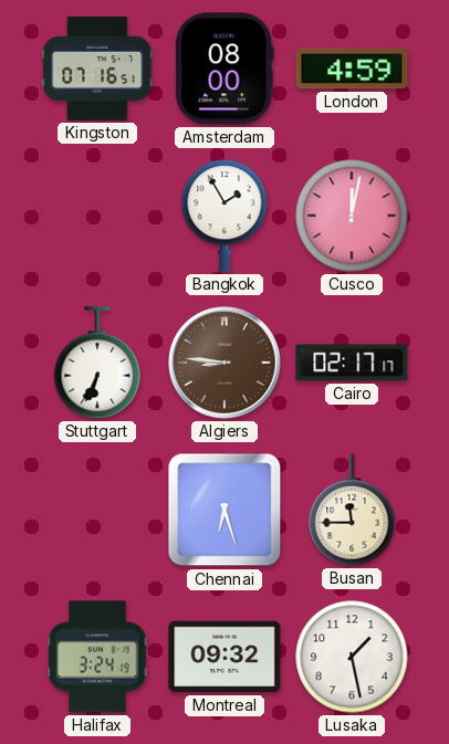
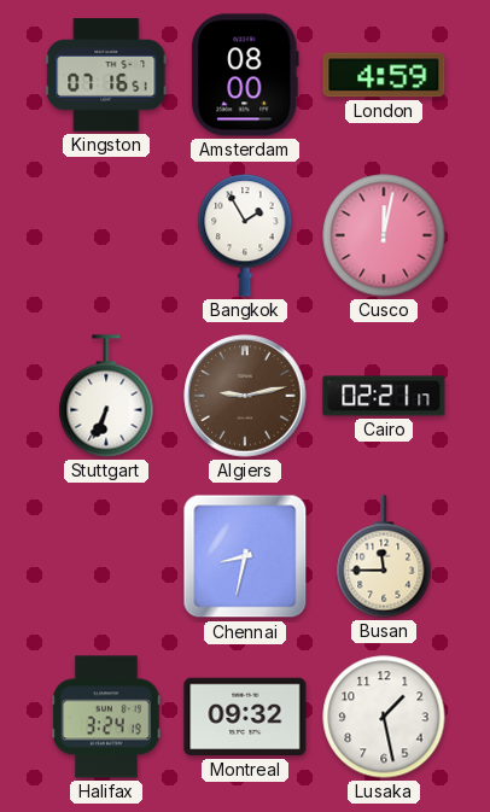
Algiers: 8:46 -> 9:13
Cairo: 02:17 -> 02:21
Chennai: 6:27 -> 8:32
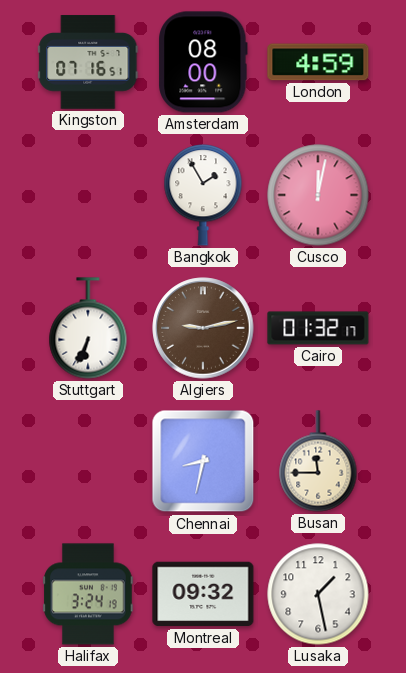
Cairo: 02:21 -> 01:32
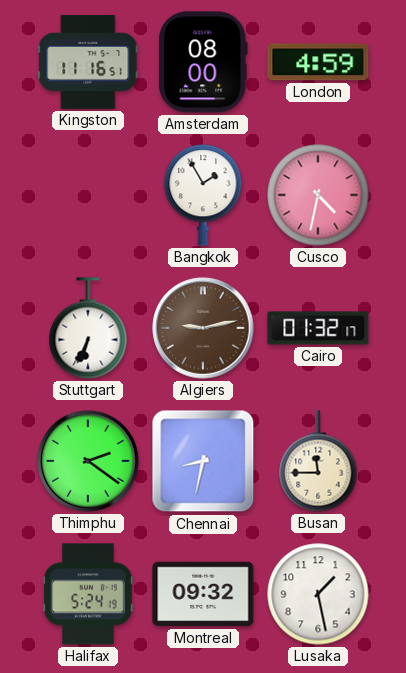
Kingston: 07:16 -> 11:16
Cusco: 12:02 -> 4:32
Thimphu: none -> 2:21
Halifax: 3:24 -> 5:24
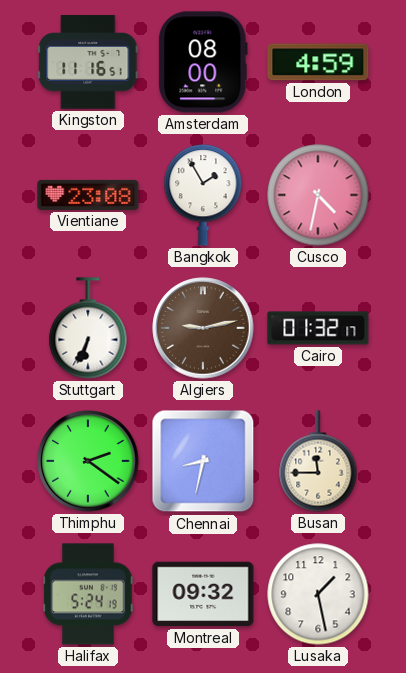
Vientiane: none -> 23:08
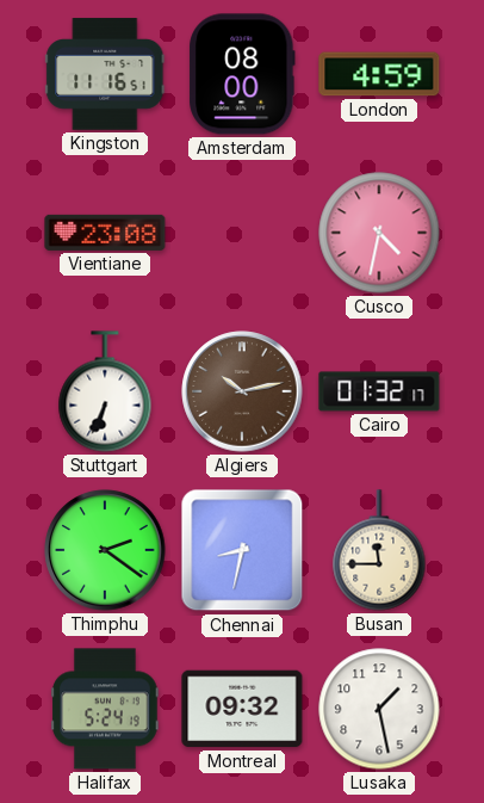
Bangkok: 1:55 -> none
Algiers: 9:13 -> 10:13
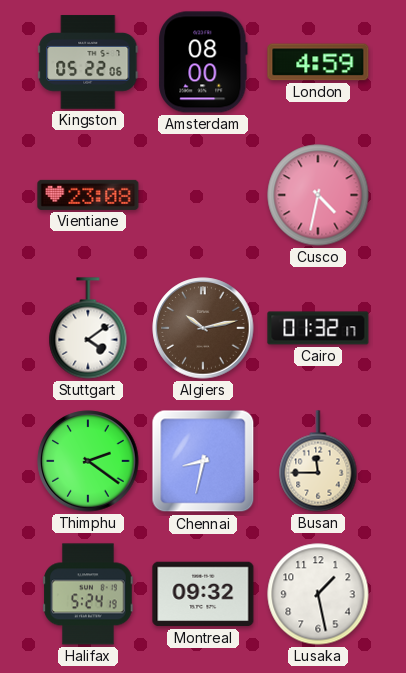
Kingston: 11:16 -> 05:22
Stuttgart: 6:34 -> 4:09
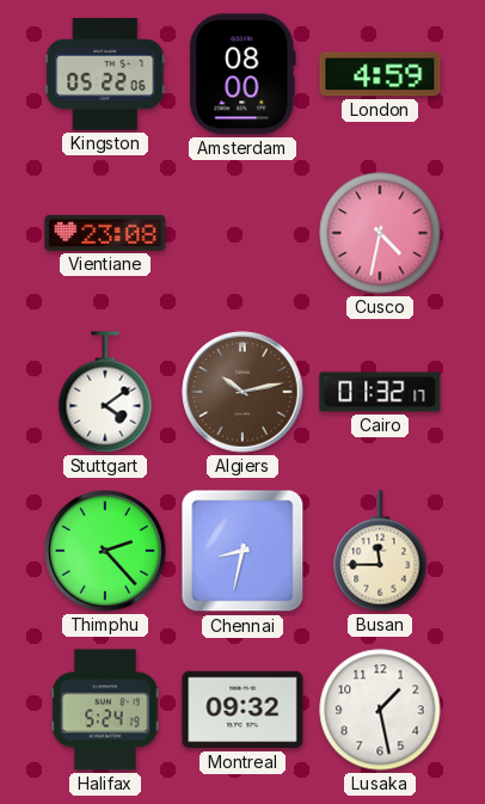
Thimphu: 2:21 -> 2:23
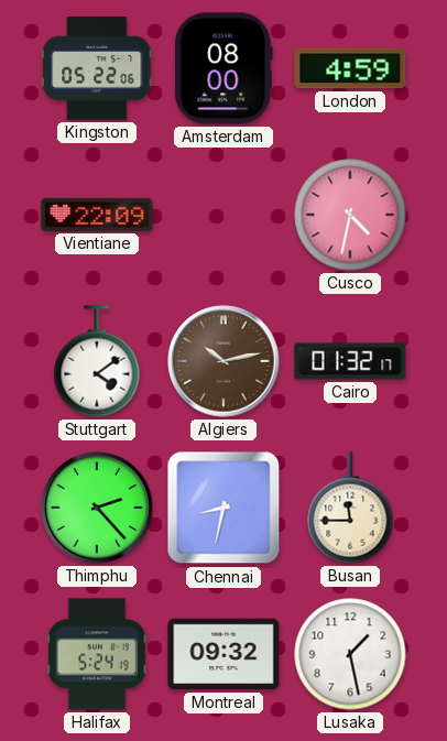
Vientiane: 23:08 -> 22:09
